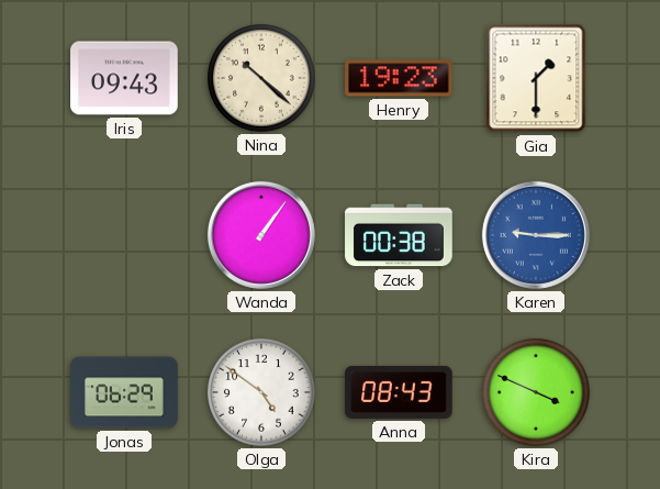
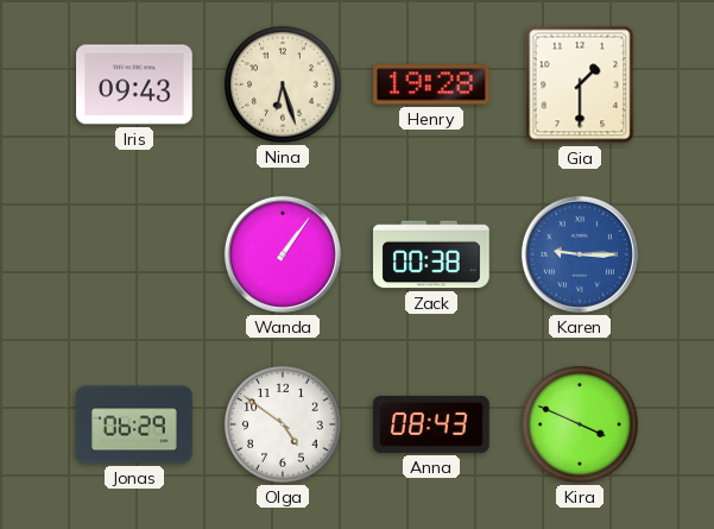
Nina: 10:22 -> 6:27
Henry: 19:23 -> 19:28
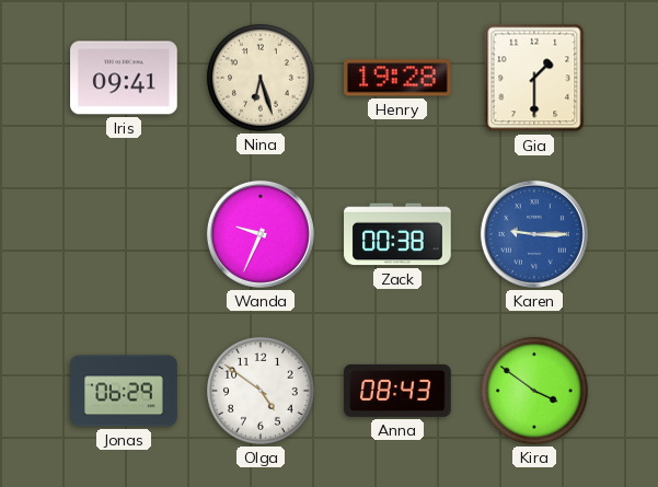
Iris: 09:43 -> 09:41
Wanda: 1:06 -> 9:34
Kira: 3:49 -> 3:51
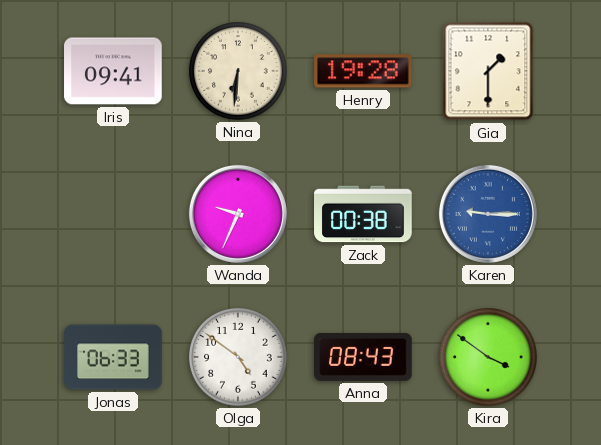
Nina: 6:27 -> 6:31
Jonas: 06:29 -> 06:33
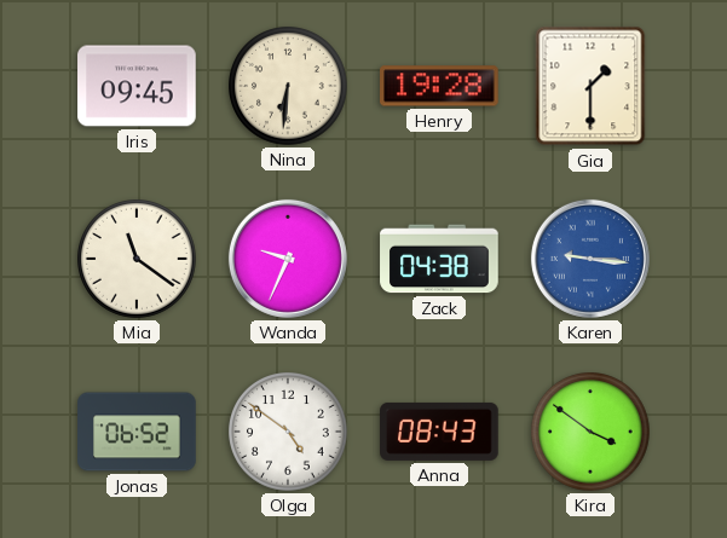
Iris: 09:41 -> 09:45
Mia: none -> 11:21
Zack: 00:38 -> 04:38
Karen: 9:15 -> 9:16
Jonas: 06:33 -> 06:52
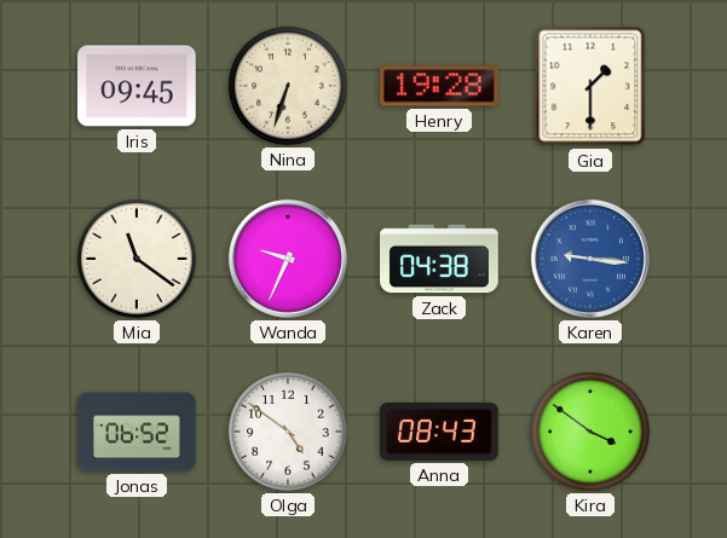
Nina: 6:31 -> 6:33
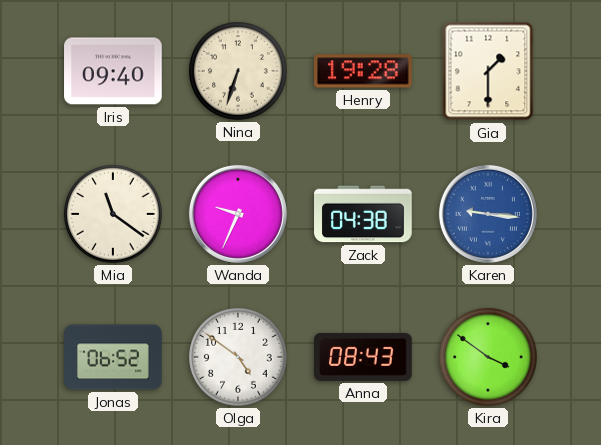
Iris: 09:45 -> 09:40
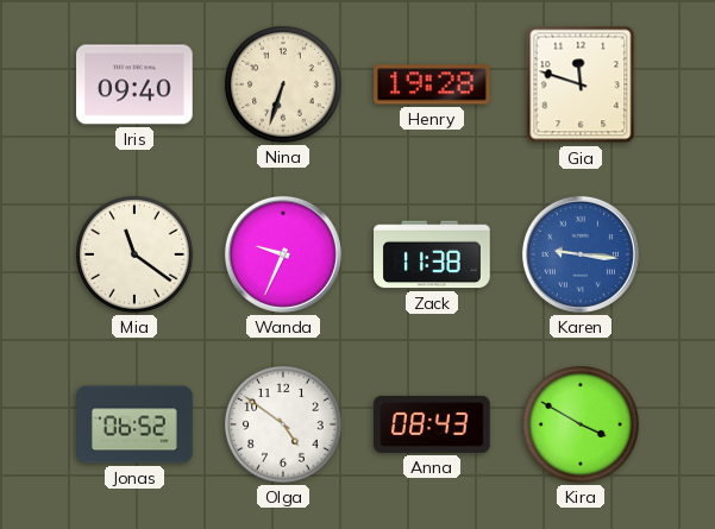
Gia: 1:30 -> 11:48
Zack: 04:38 -> 11:38
Kira: 3:51 -> 3:50
